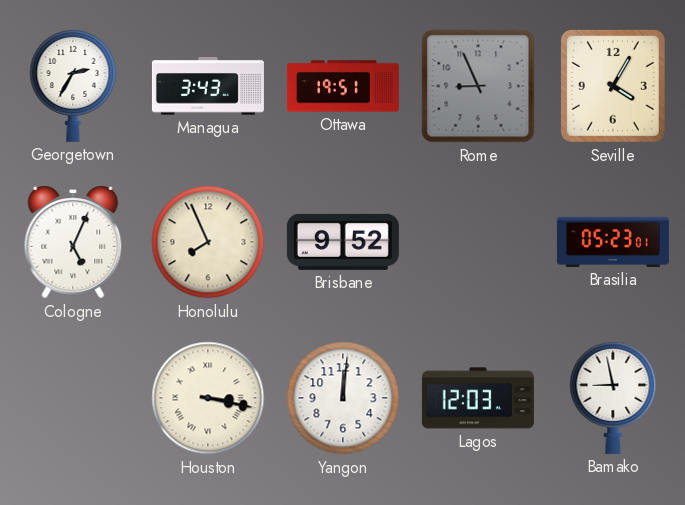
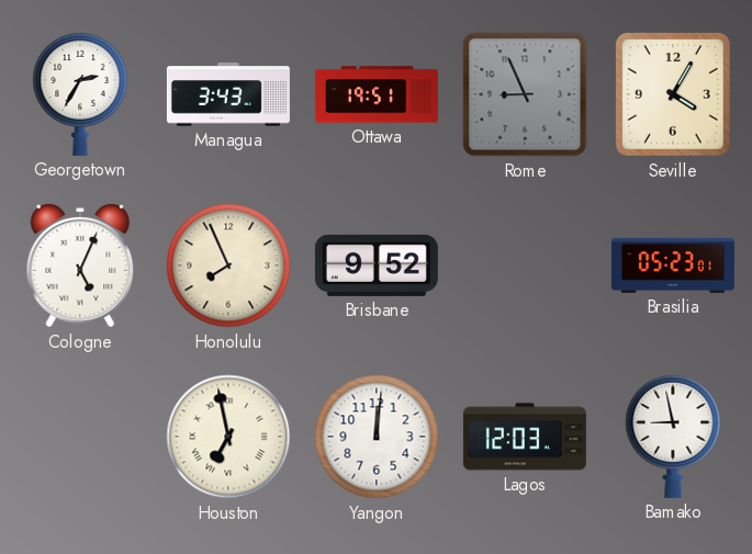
Houston: 3:17 -> 6:58
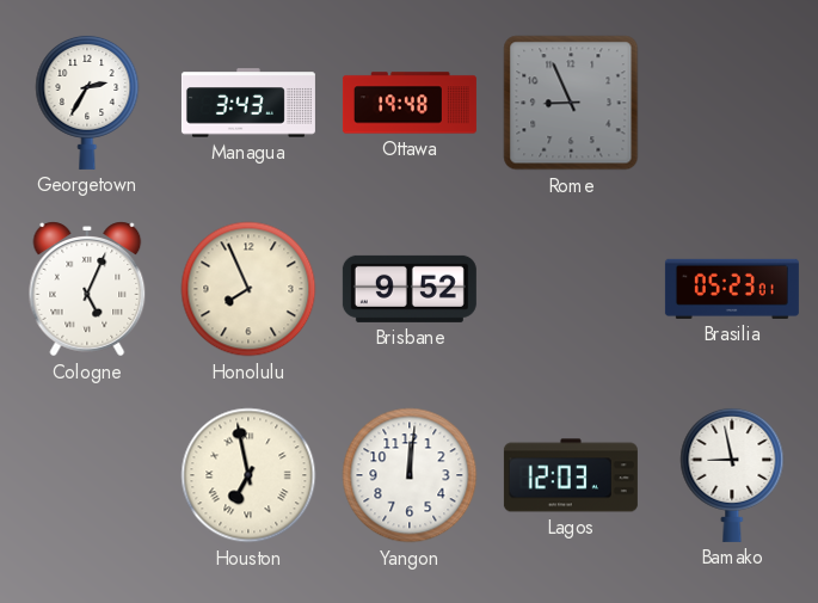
Ottawa: 19:51 -> 19:48
Seville: 4:05 -> none
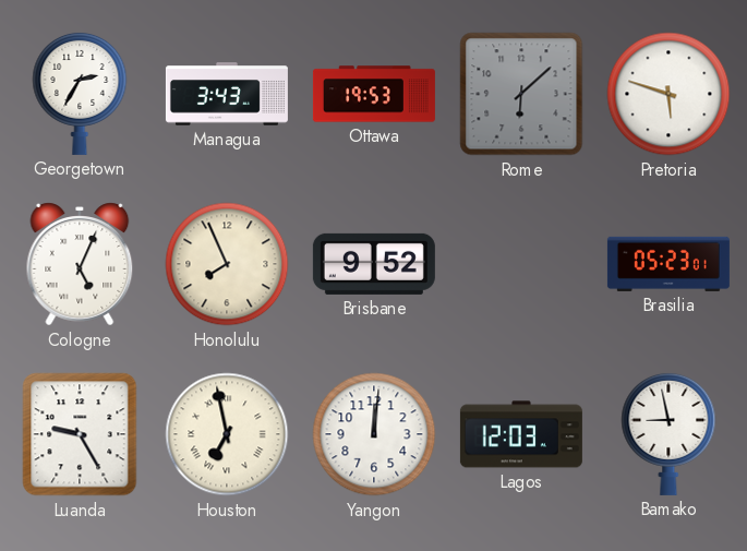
Ottawa: 19:48 -> 19:53
Rome: 8:56 -> 6:08
Pretoria: none -> 5:48
Luanda: none -> 9:25
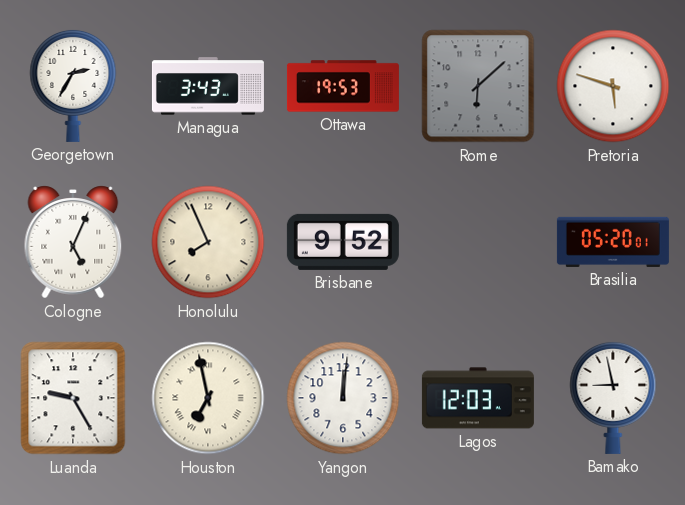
Brasilia: 05:23 -> 05:20
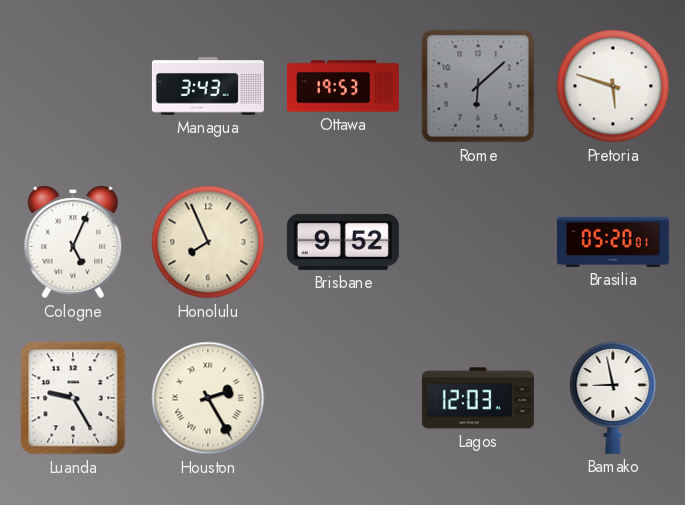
Georgetown: 2:35 -> none
Houston: 6:58 -> 2:25
Yangon: 12:01 -> none
